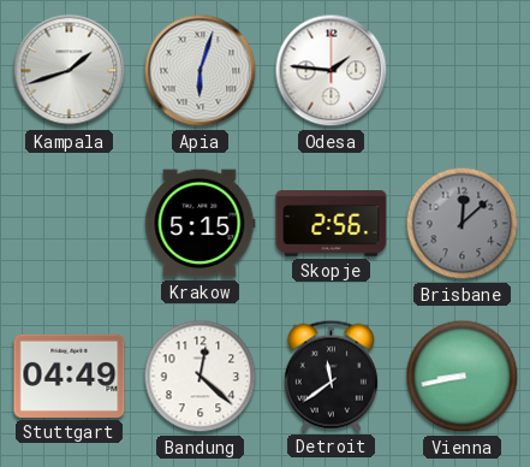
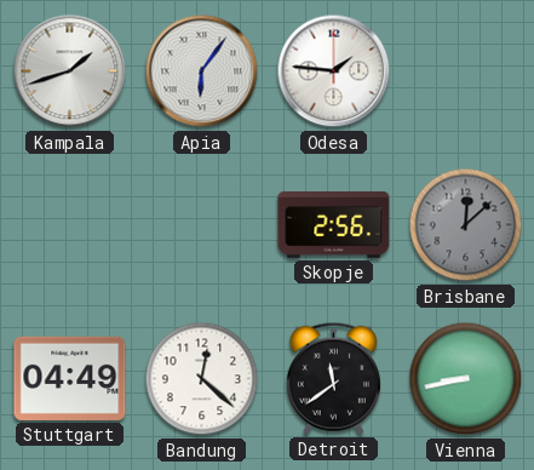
Apia: 6:03 -> 6:06
Krakow: 5:15 -> none
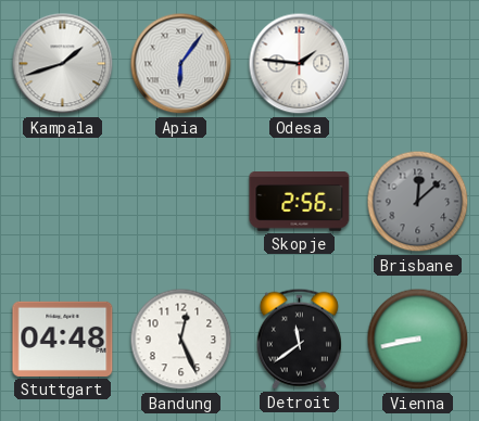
Stuttgart: 04:49 -> 04:48
Bandung: 12:22 -> 12:26
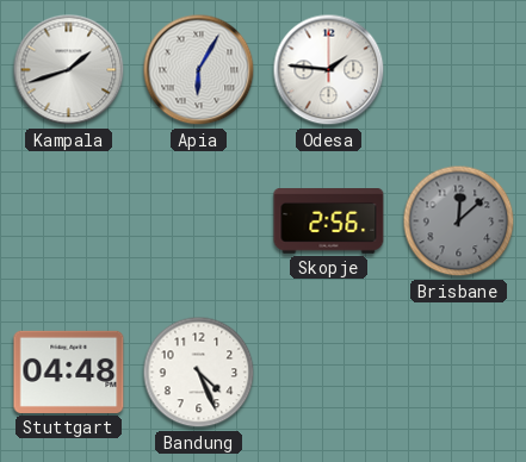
Apia: 6:06 -> 6:05
Bandung: 12:26 -> 4:26
Detroit: 11:39 -> none
Vienna: 8:43 -> none
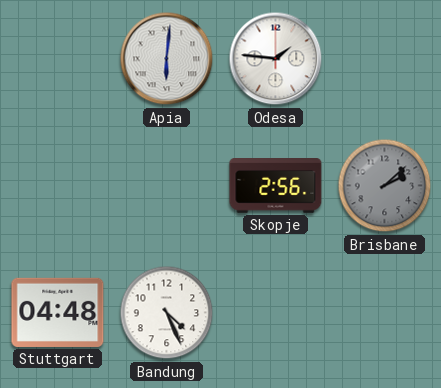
Kampala: 1:42 -> none
Apia: 6:05 -> 6:01
Brisbane: 12:08 -> 2:08
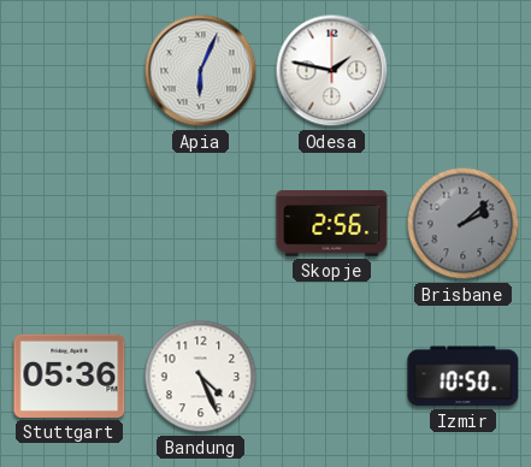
Apia: 6:01 -> 6:04
Odesa: 1:46 -> 1:47
Stuttgart: 04:48 -> 05:36
Izmir: none -> 10:50
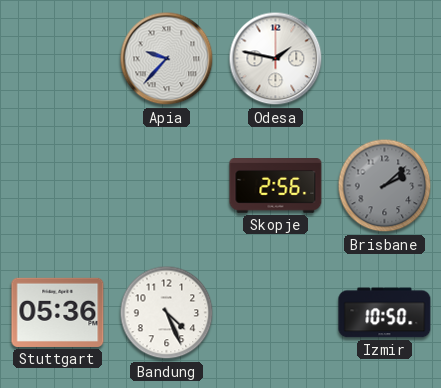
Apia: 6:04 -> 9:37
